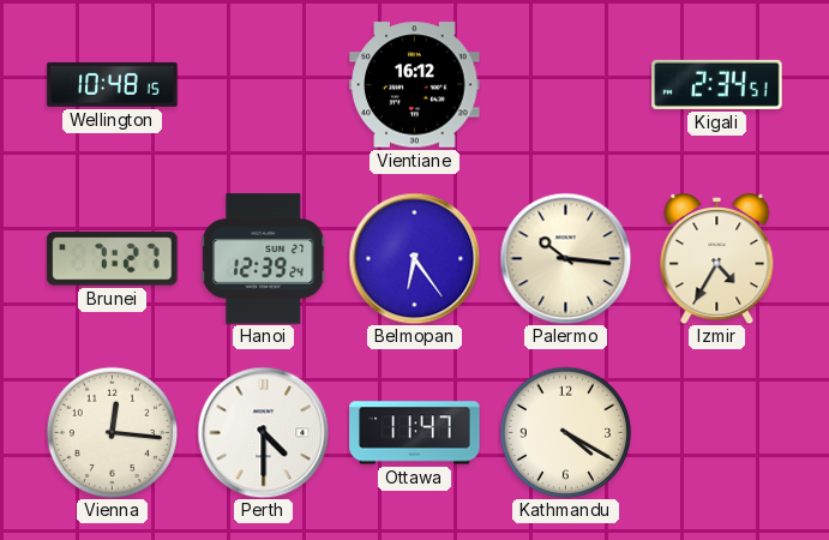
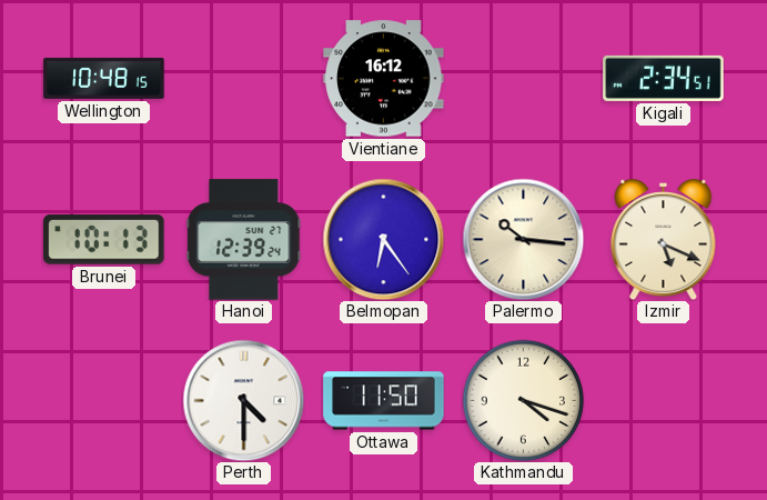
Brunei: 7:27 -> 10:13
Izmir: 4:35 -> 5:19
Vienna: 12:16 -> none
Ottawa: 11:47 -> 11:50
Kathmandu: 4:20 -> 4:18
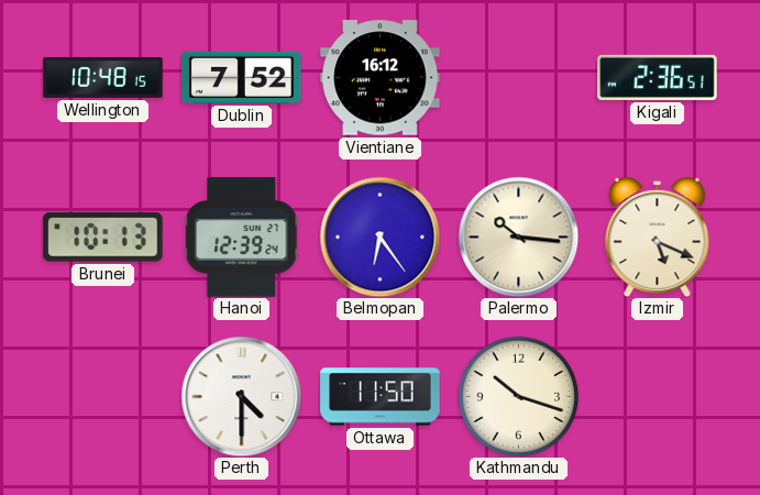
Dublin: none -> 7:52
Kigali: 2:34 -> 2:36
Kathmandu: 4:18 -> 10:18
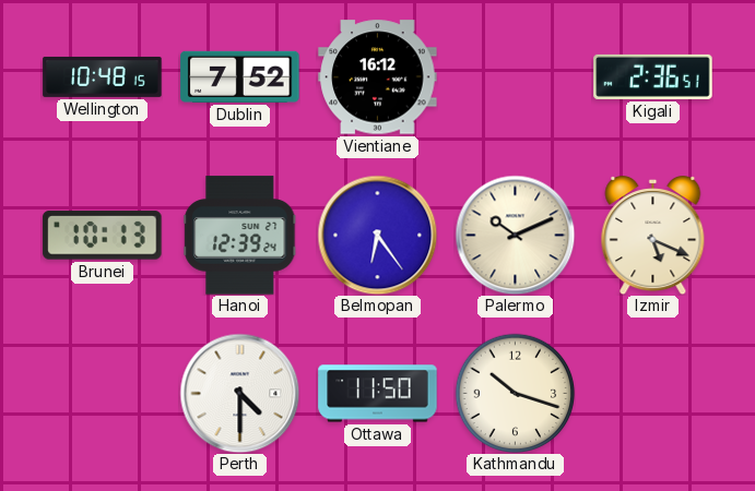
Palermo: 10:16 -> 10:11
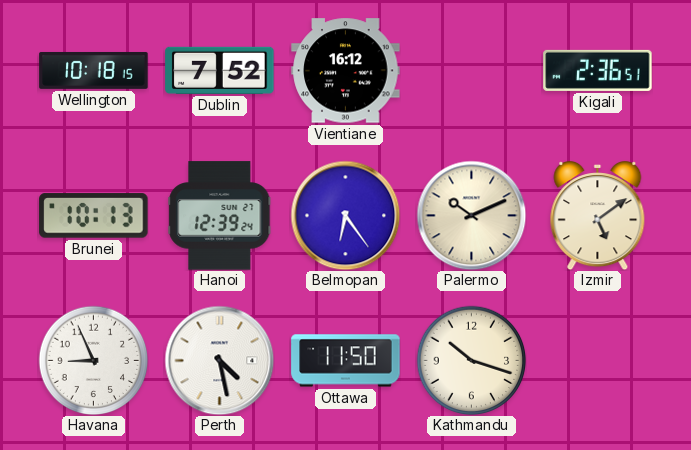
Wellington: 10:48 -> 10:18
Izmir: 5:19 -> 5:09
Havana: none -> 8:56
Perth: 4:30 -> 4:28
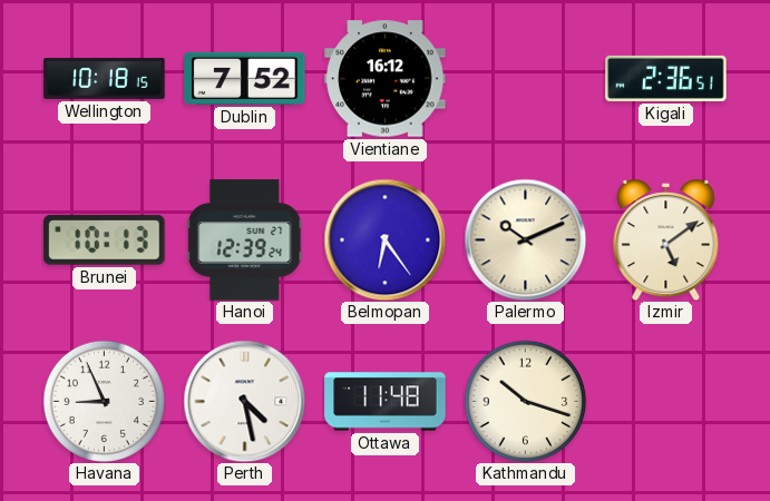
Ottawa: 11:50 -> 11:48
